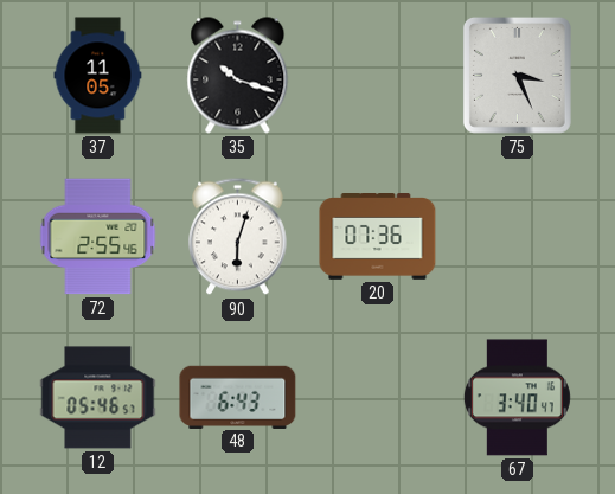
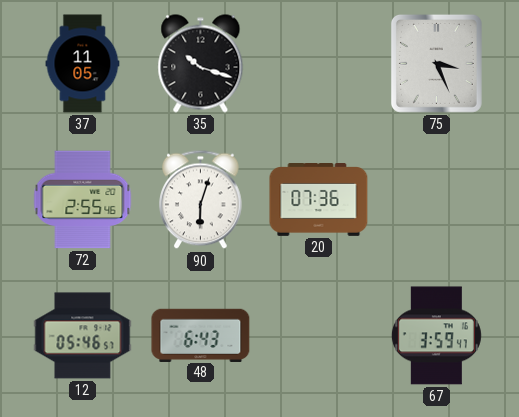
67: 3:40 -> 3:59
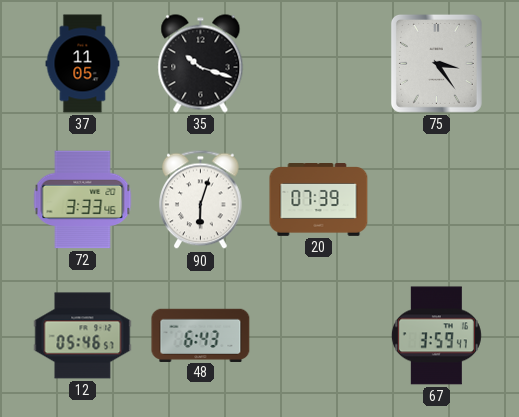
75: 3:26 -> 3:24
72: 2:55 -> 3:33
20: 07:36 -> 07:39
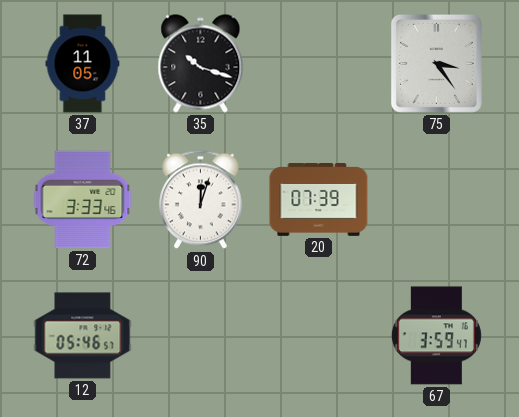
90: 6:03 -> 12:03
48: 6:43 -> none
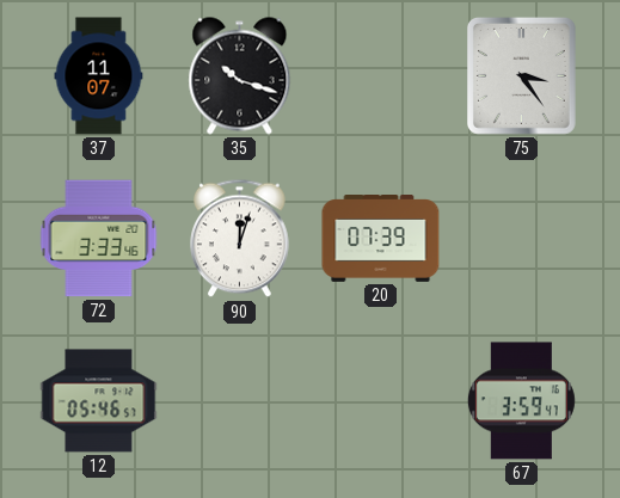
37: 11:05 -> 11:07
